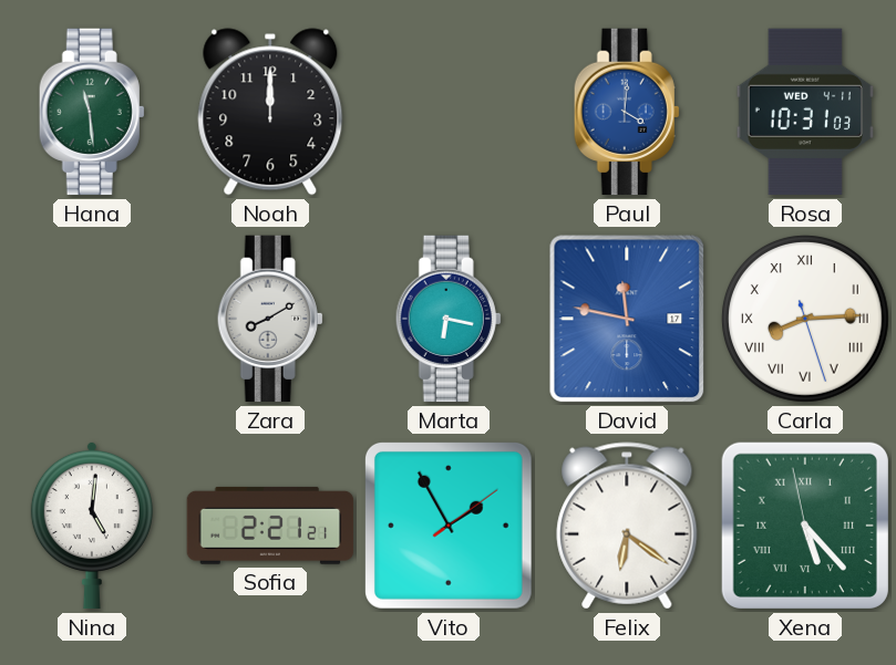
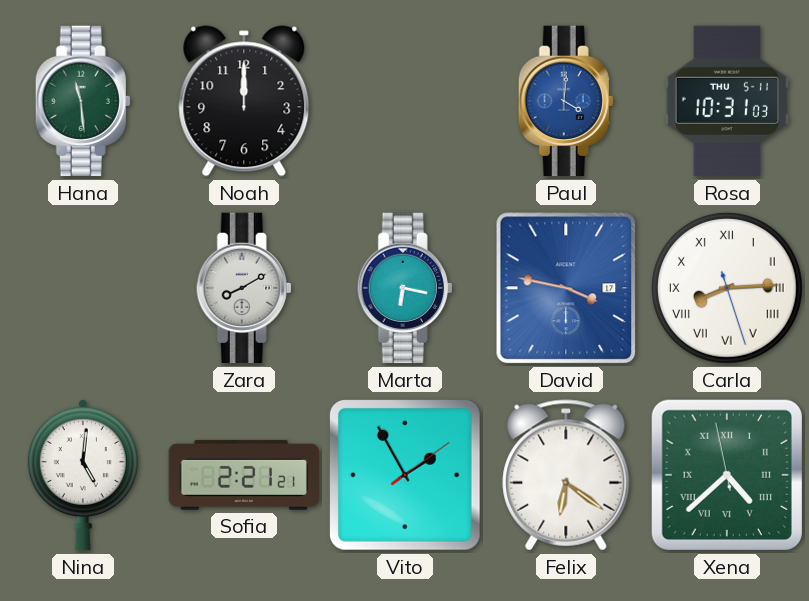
Rosa date: WED 4-11 -> THU 5-11
David: 11:47 -> 3:47
Xena: 5:22 -> 4:37
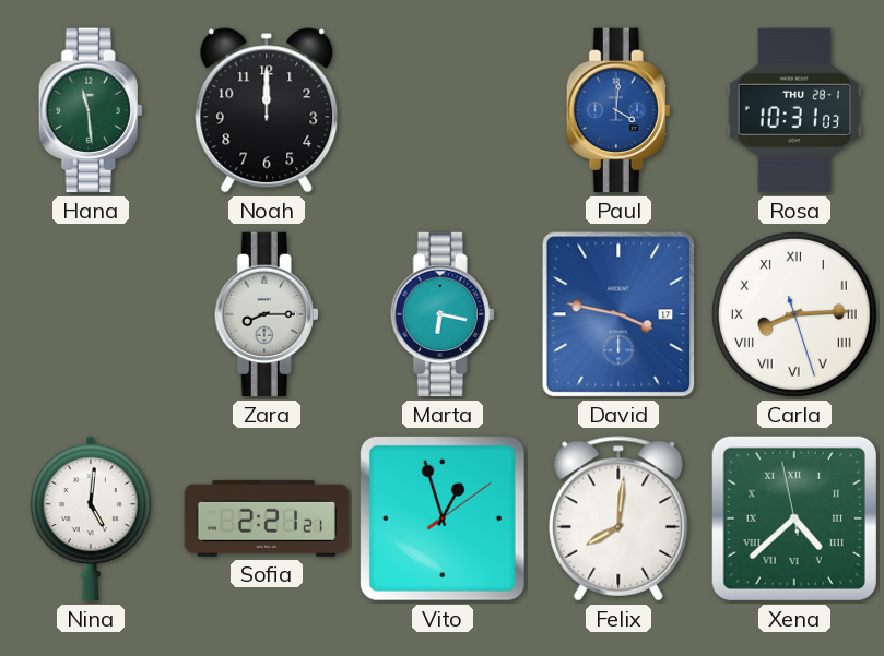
Rosa date: THU 5-11 -> THU 28-1
Zara: 8:10 -> 8:15
Vito: 1:55 -> 12:57
Felix: 6:21 -> 8:01
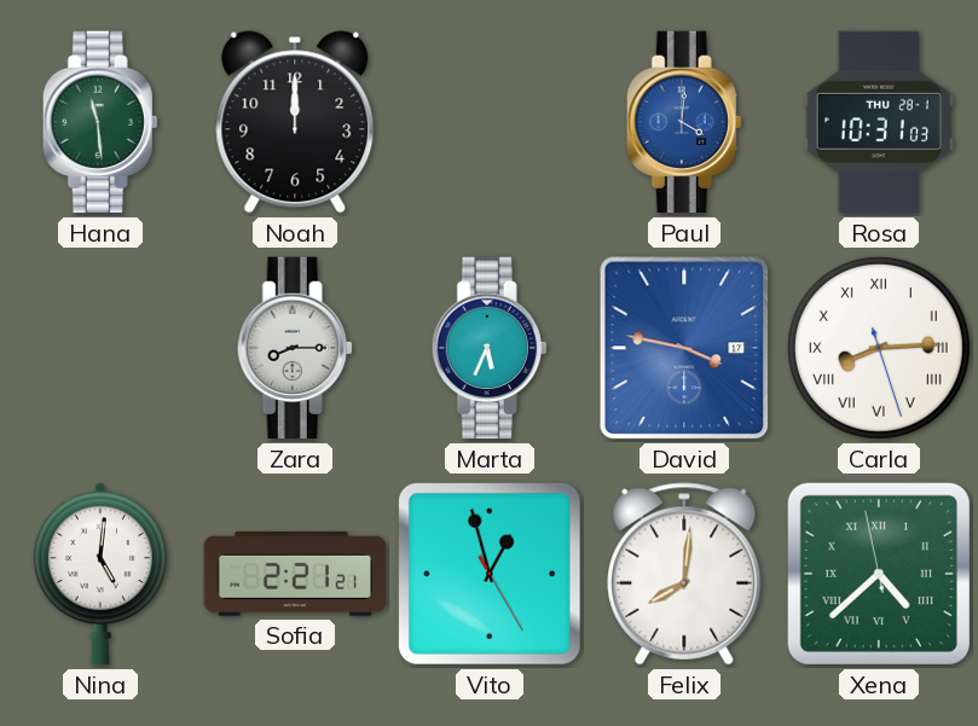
Marta: 6:17 -> 5:34
Vito: 12:57:09 -> 12:57:25
